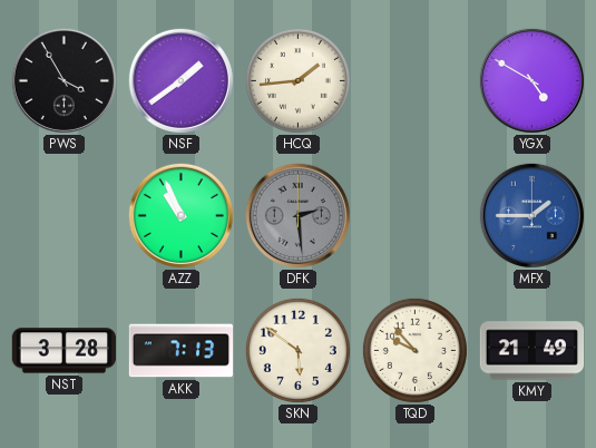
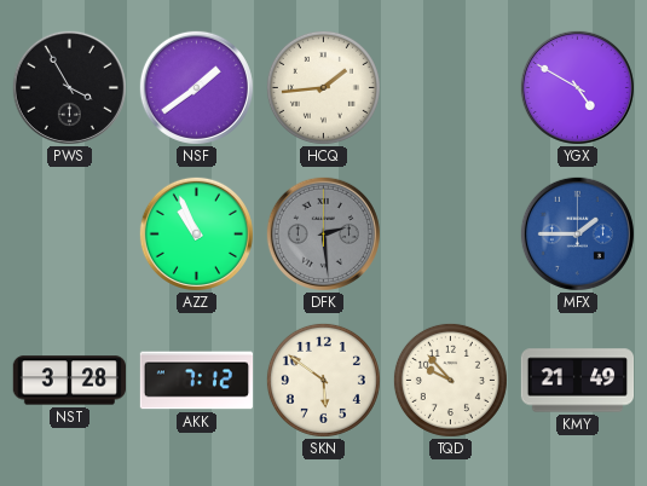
AKK: 7:13 -> 7:12
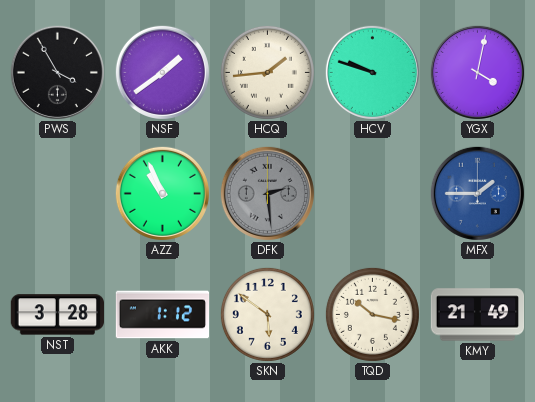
HCV: none -> 9:48
YGX: 4:50 -> 4:02
AKK: 7:12 -> 1:12
TQD: 9:53 -> 10:17
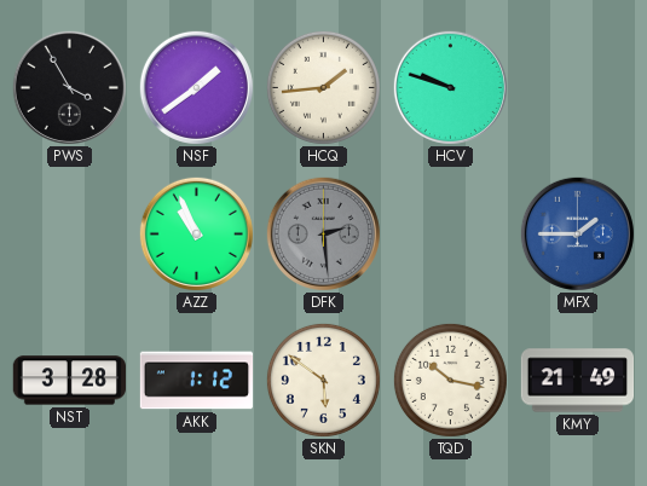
YGX: 4:02 -> none
